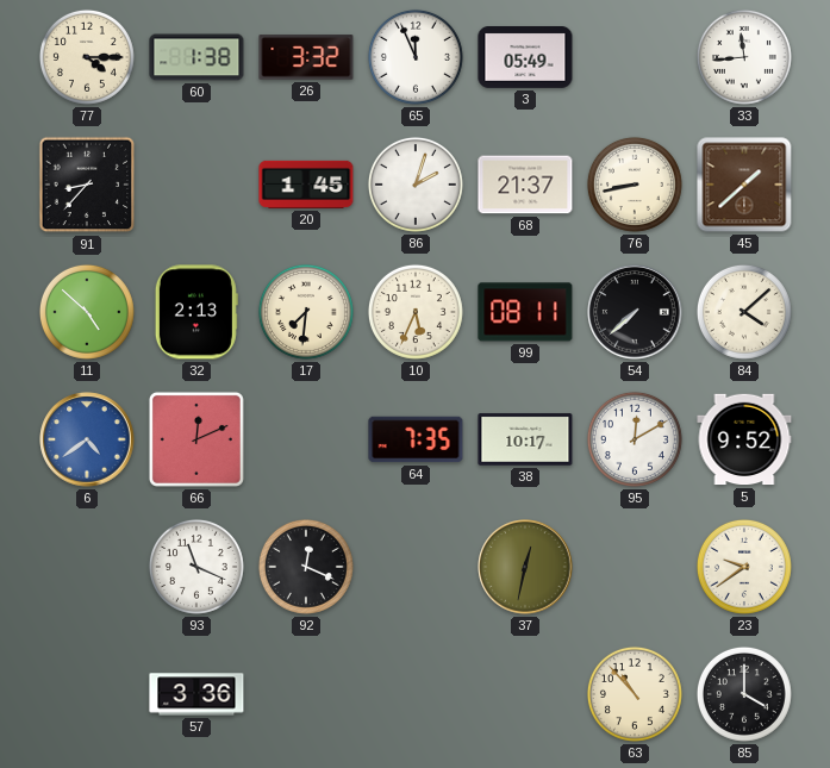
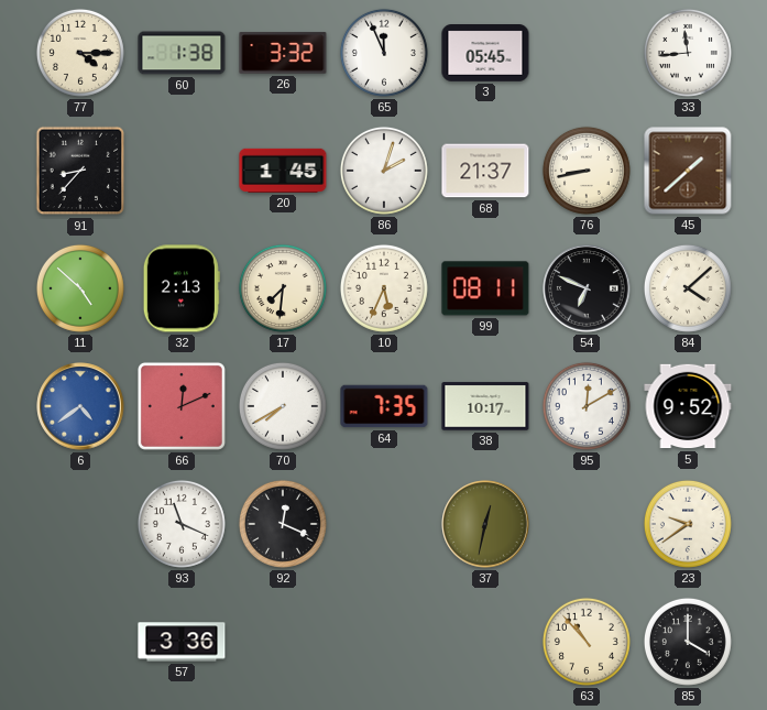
3: 05:49 -> 05:45
54: 7:38 -> 6:49
70: none -> 7:40
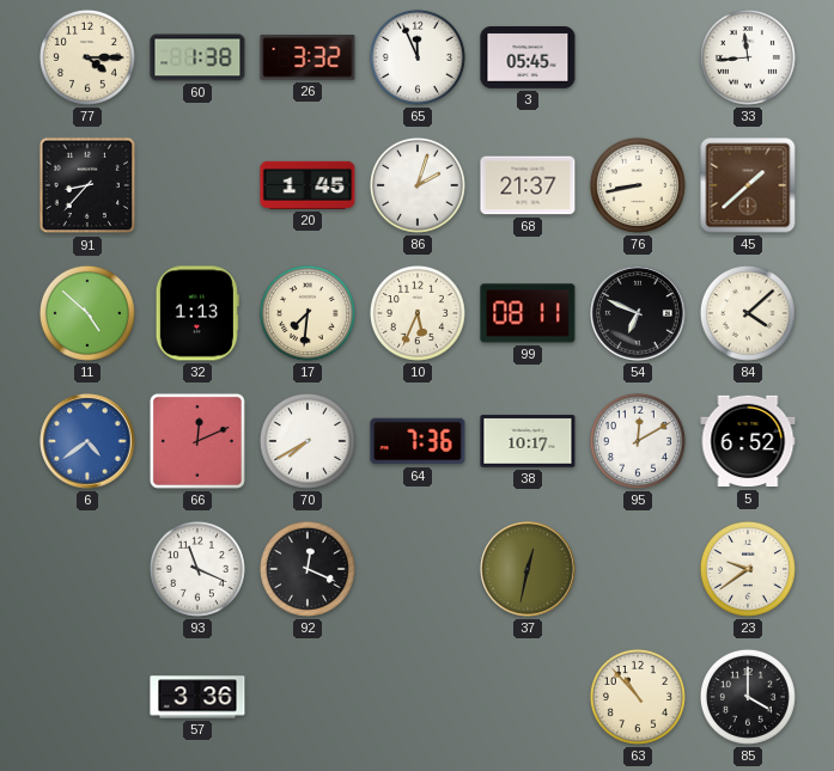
32: 2:13 -> 1:13
64: 7:35 -> 7:36
5: 9:52 -> 6:52
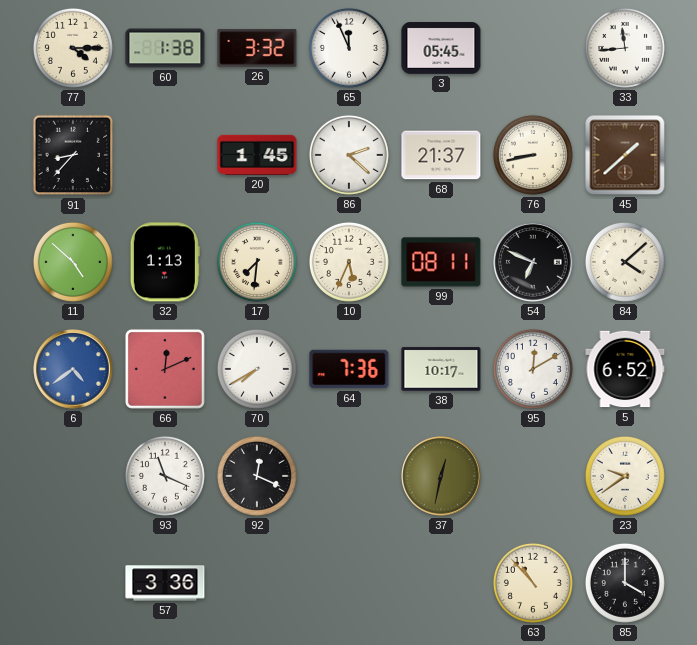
86: 2:03 -> 2:22
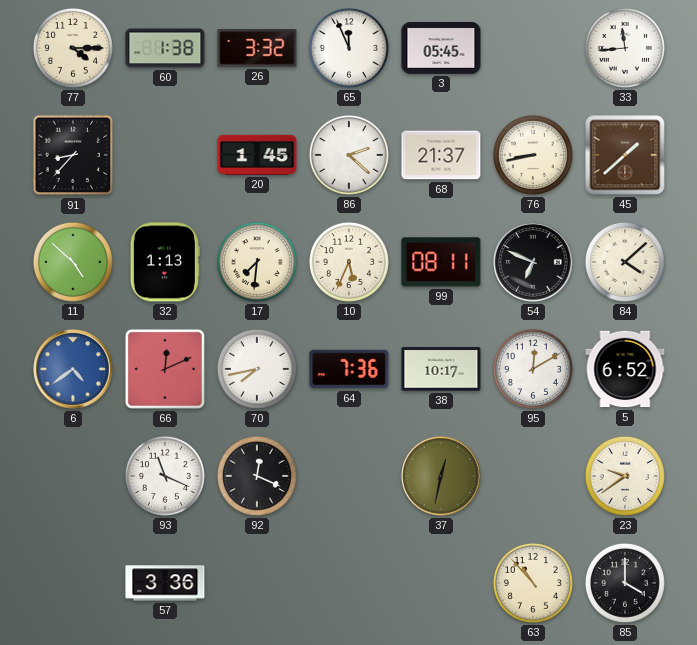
70: 7:40 -> 7:43
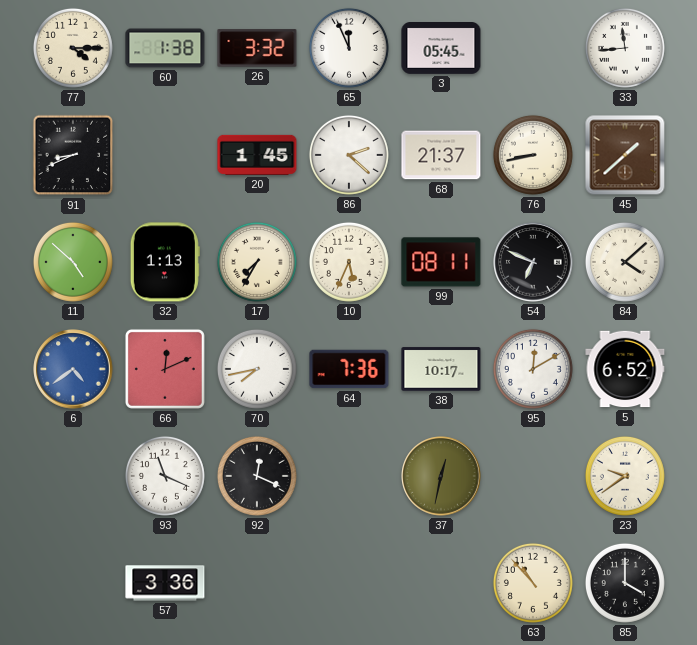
91: 8:37 -> 8:41
17: 7:31 -> 7:35
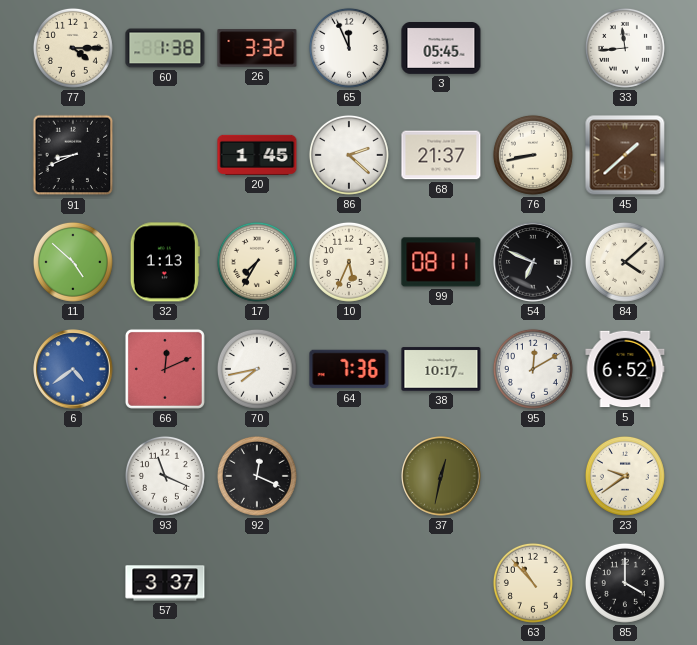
57: 3:36 -> 3:37
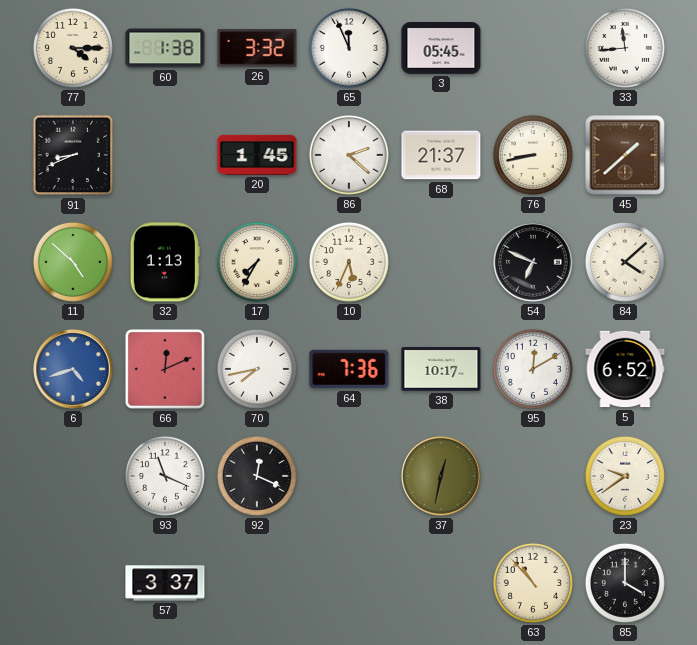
99: 08:11 -> none
6: 4:39 -> 4:42
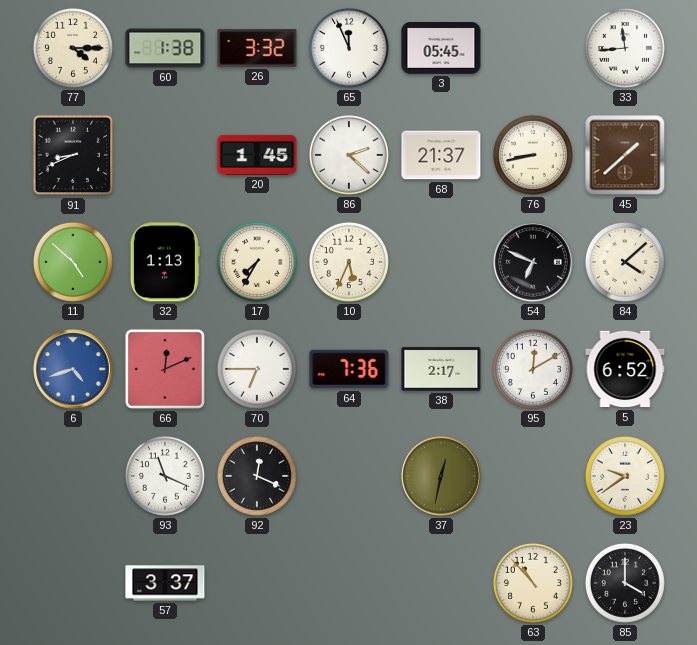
70: 7:43 -> 6:45
38: 10:17 -> 2:17
